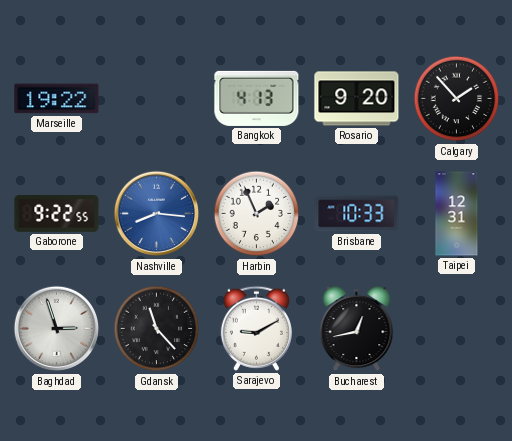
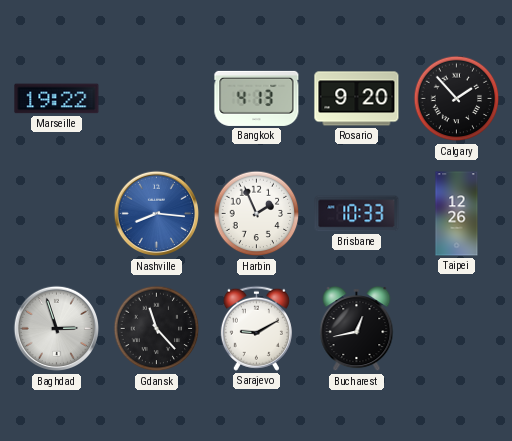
Gaborone: 9:22 -> none
Taipei: 12:31 -> 12:26
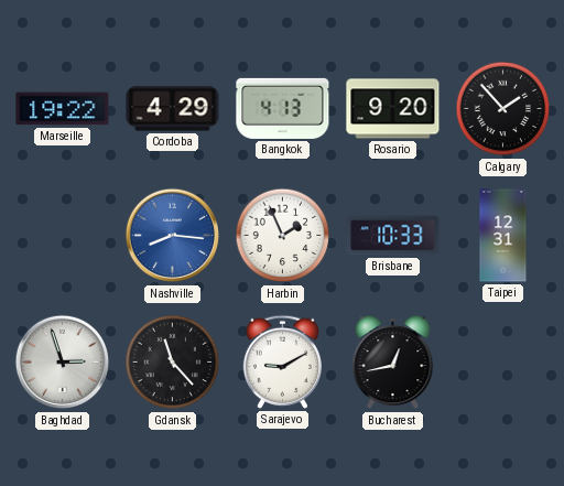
Cordoba: none -> 4:29
Taipei: 12:26 -> 12:31
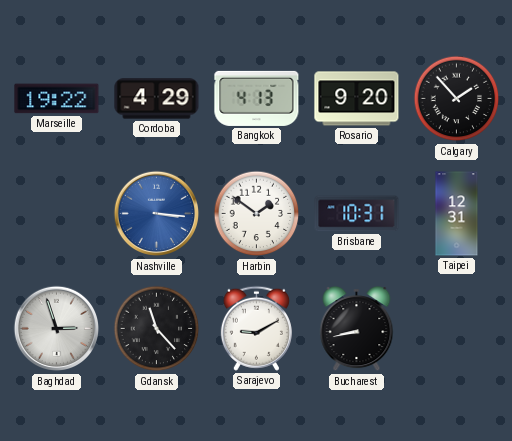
Nashville: 8:16 -> 3:16
Harbin: 1:56 -> 1:51
Brisbane: 10:33 -> 10:31
Bucharest: 12:43 -> 8:43
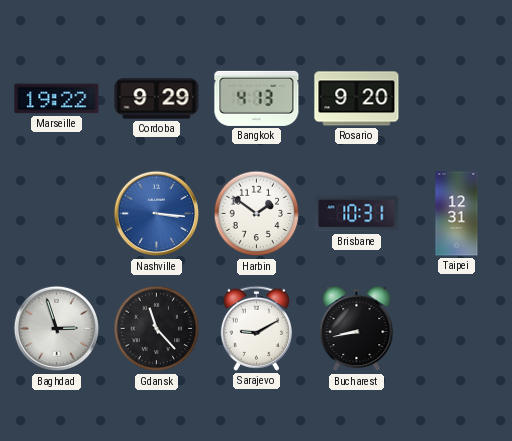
Cordoba: 4:29 -> 9:29
Calgary: 1:53 -> none
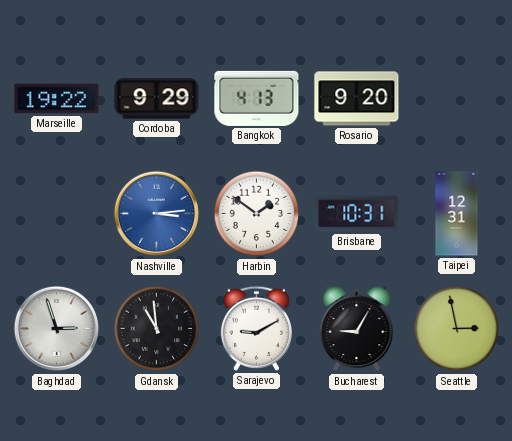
Nashville: 3:16 -> 3:14
Gdansk: 11:23 -> 10:59
Bucharest: 8:43 -> 9:05
Seattle: none -> 2:58
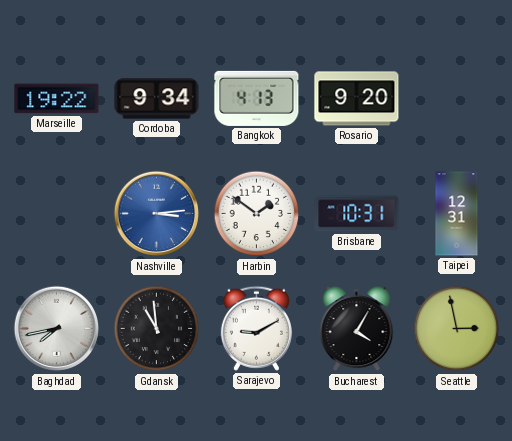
Cordoba: 9:29 -> 9:34
Baghdad: 2:57 -> 7:43
Bucharest: 9:05 -> 4:05
